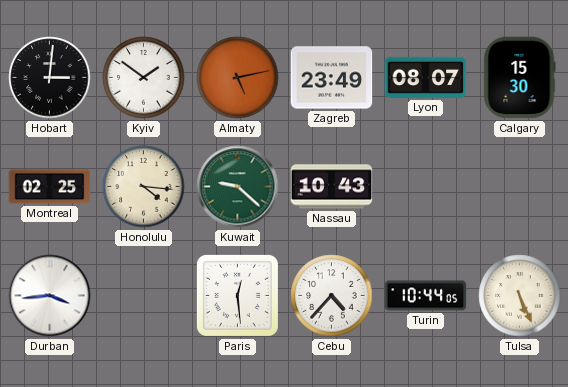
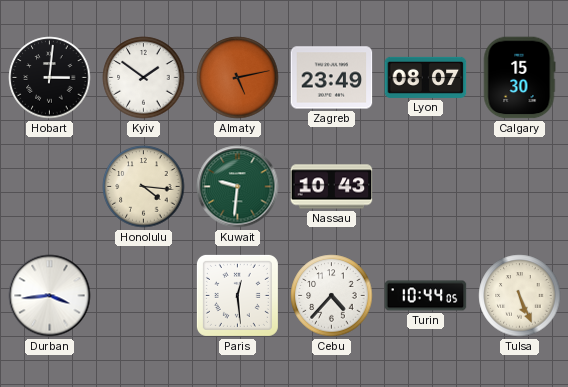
Montreal: 02:25 -> none
Kuwait: 9:22 -> 9:31
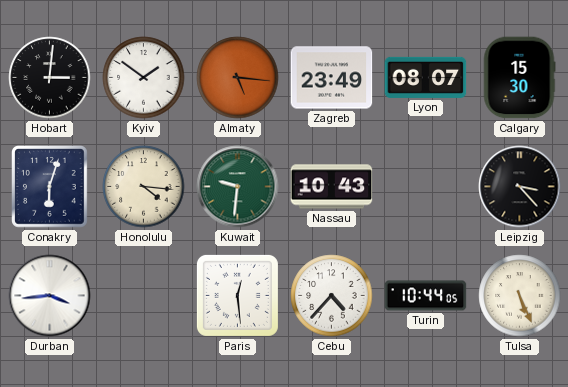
Almaty: 5:13 -> 5:16
Conakry: none -> 6:03
Leipzig: none -> 3:23
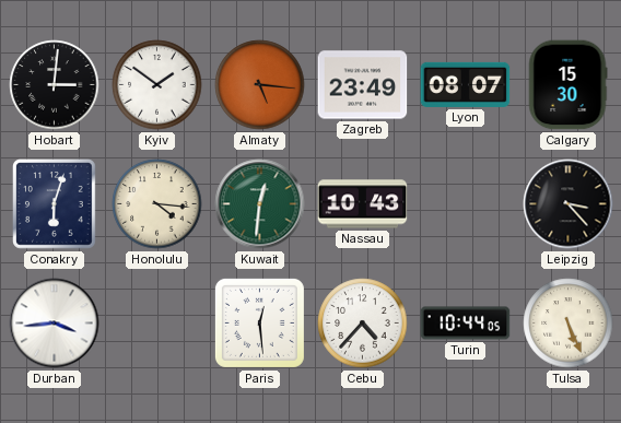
Kuwait: 9:31 -> 12:31
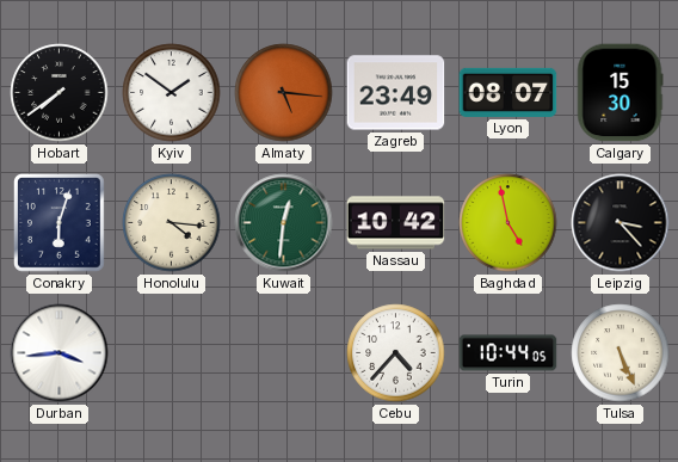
Hobart: 3:01 -> 7:39
Nassau: 10:43 -> 10:42
Baghdad: none -> 4:58
Paris: 12:29 -> none
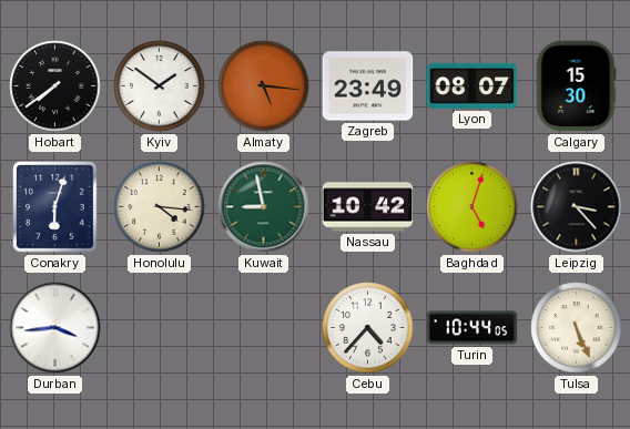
Kuwait: 12:31 -> 8:58
Baghdad: 4:58 -> 5:03
